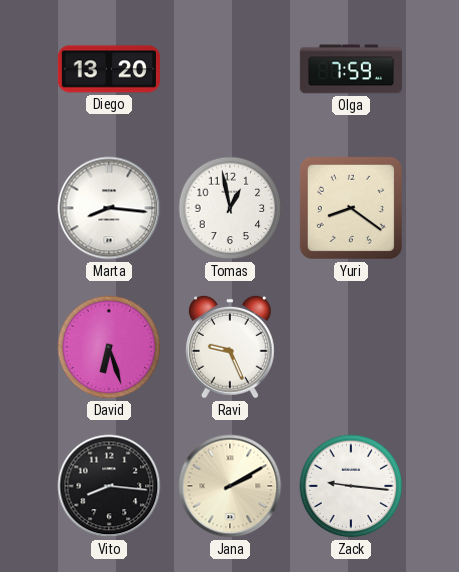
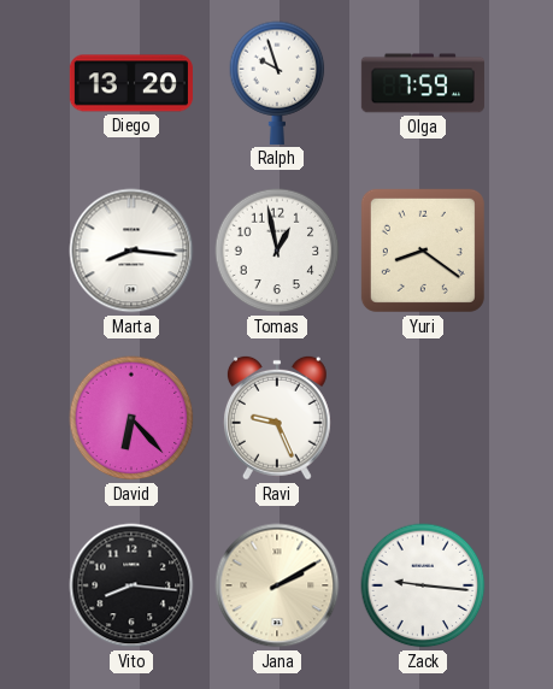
Ralph: none -> 9:57
David: 6:27 -> 6:23
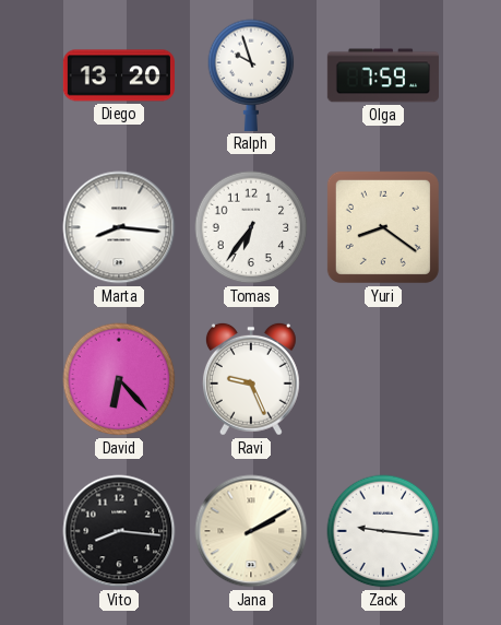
Tomas: 12:58 -> 6:36
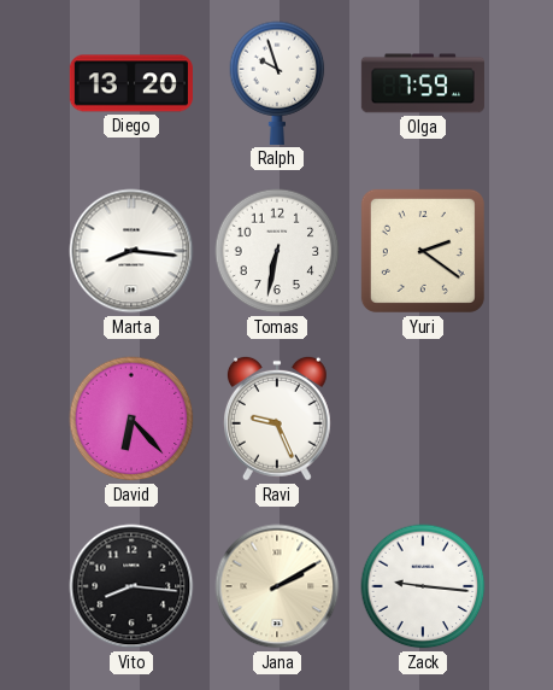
Tomas: 6:36 -> 6:32
Yuri: 8:21 -> 2:21
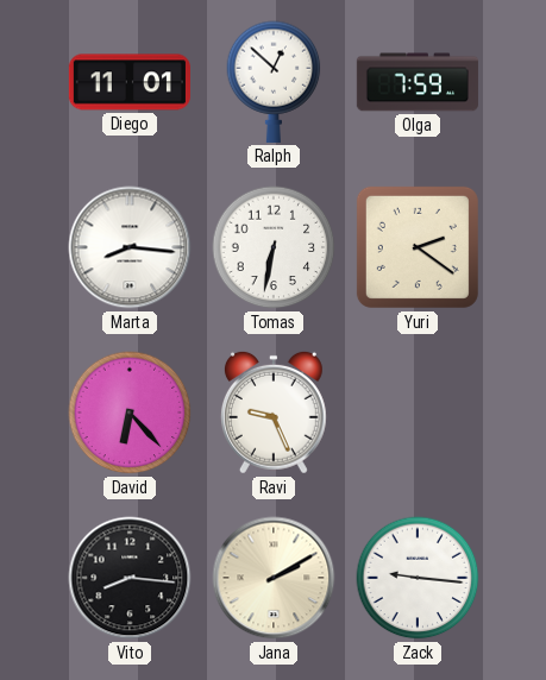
Diego: 13:20 -> 11:01
Ralph: 9:57 -> 12:52
